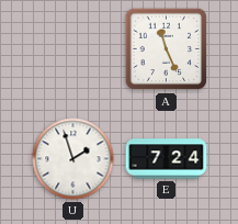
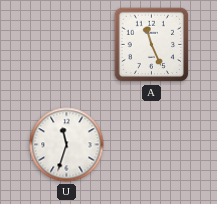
U: 1:57 -> 11:33
E: 7:24 -> none
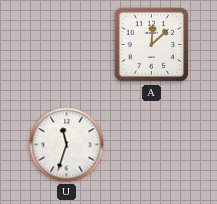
A: 11:26 -> 12:08
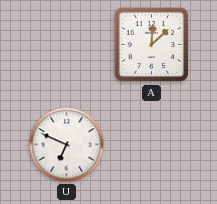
U: 11:33 -> 6:49
